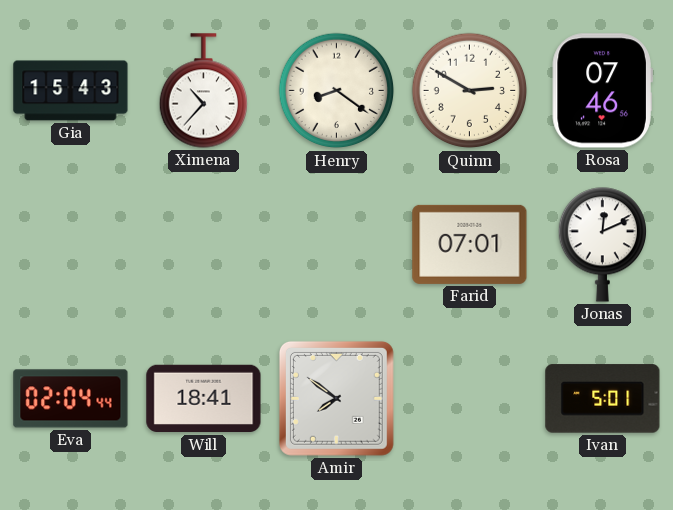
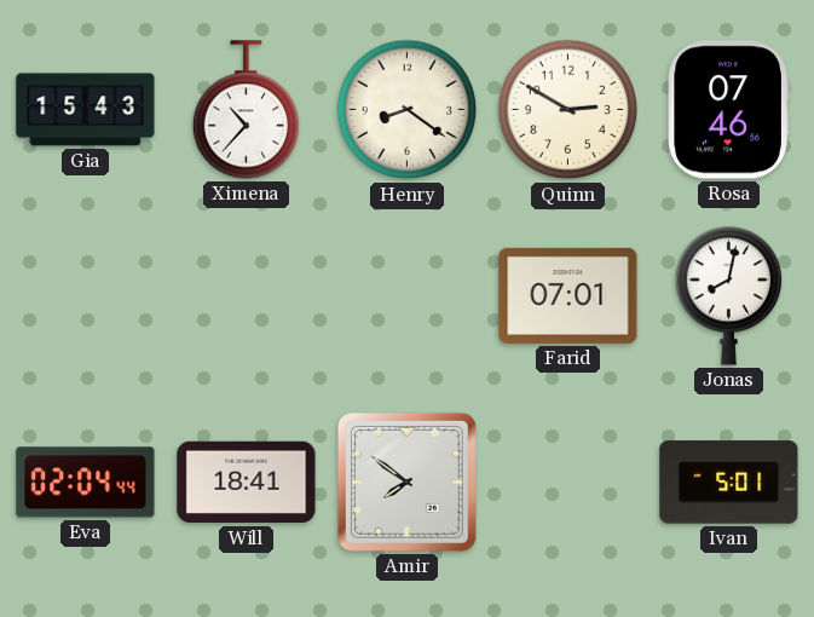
Jonas: 12:11 -> 8:02
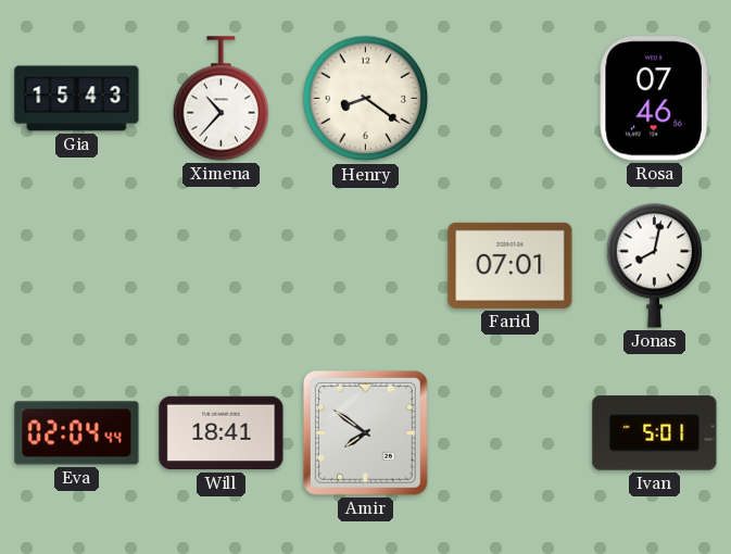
Quinn: 2:50 -> none
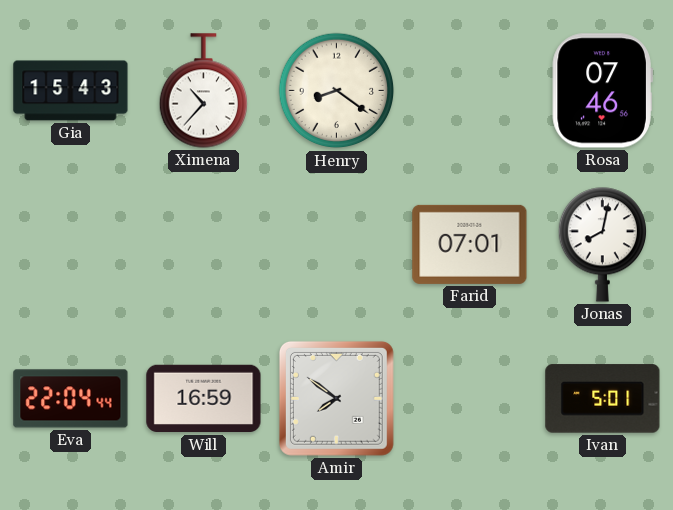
Eva: 02:04 -> 22:04
Will: 18:41 -> 16:59
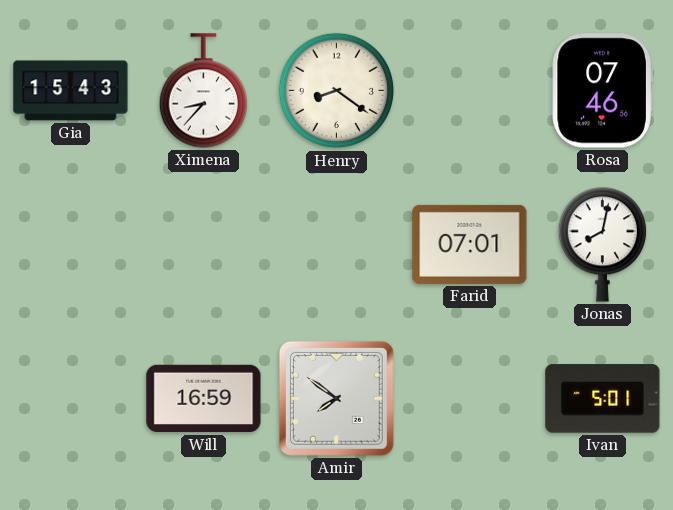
Ximena: 10:37 -> 8:37
Eva: 22:04 -> none
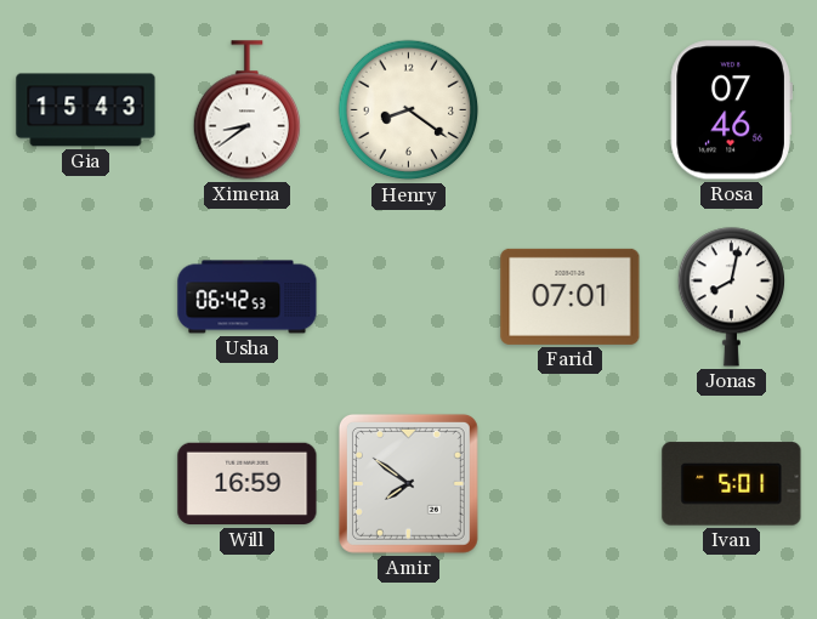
Ximena: 8:37 -> 8:39
Usha: none -> 06:42
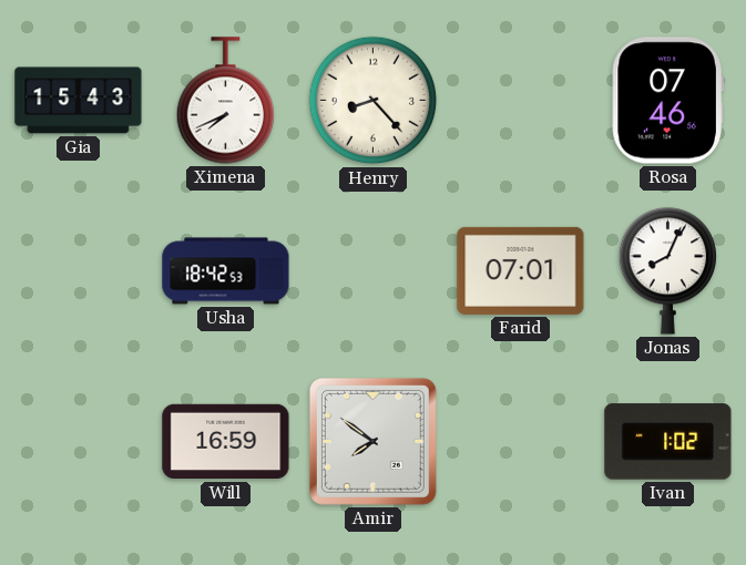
Ximena: 8:39 -> 7:41
Henry: 8:21 -> 8:23
Usha: 06:42 -> 18:42
Jonas: 8:02 -> 8:04
Ivan: 5:01 -> 1:02
